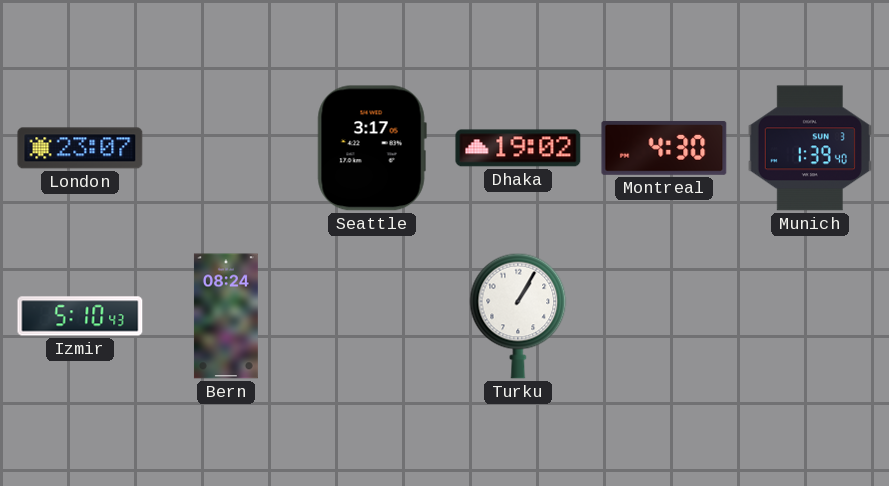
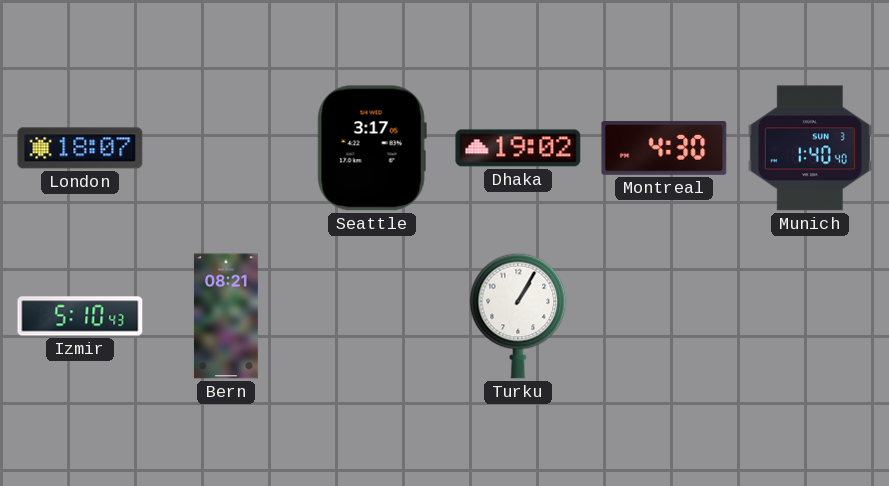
London: 23:07 -> 18:07
Munich: 1:39 -> 1:40
Bern: 08:24 -> 08:21
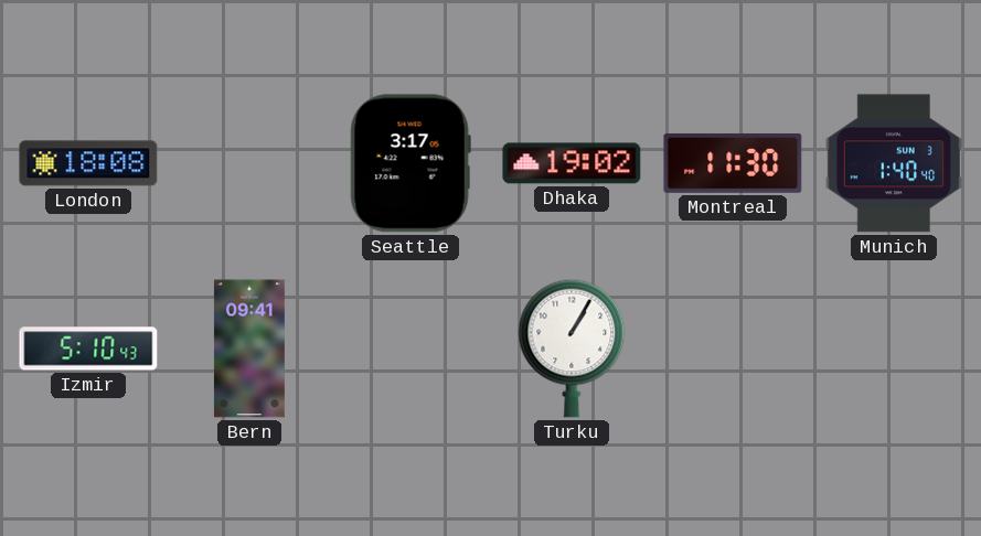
London: 18:07 -> 18:08
Montreal: 4:30 -> 11:30
Bern: 08:21 -> 09:41
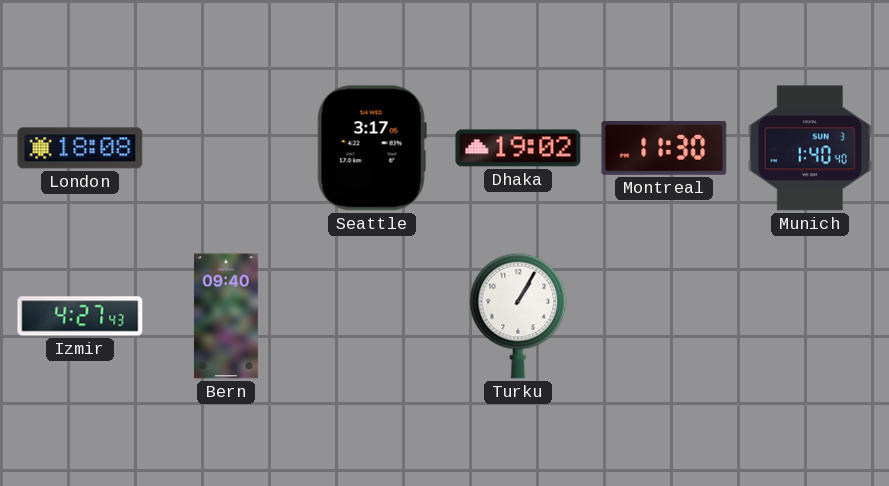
Izmir: 5:10 -> 4:27
Bern: 09:41 -> 09:40
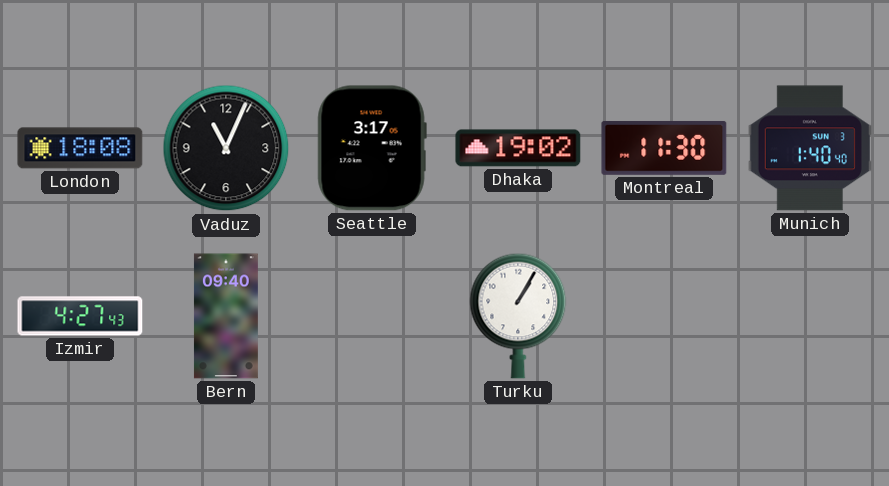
Vaduz: none -> 11:04
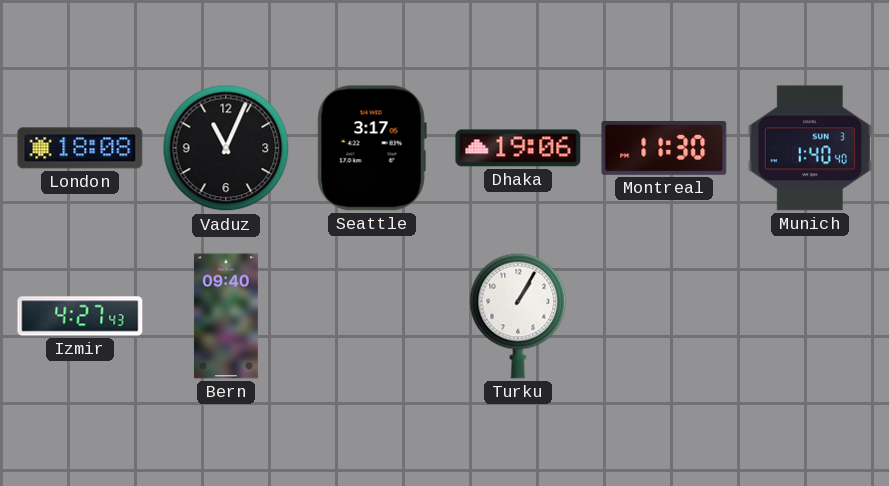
Dhaka: 19:02 -> 19:06
